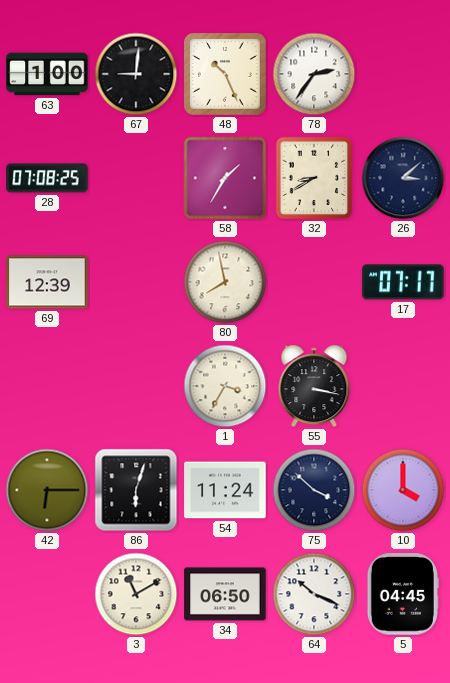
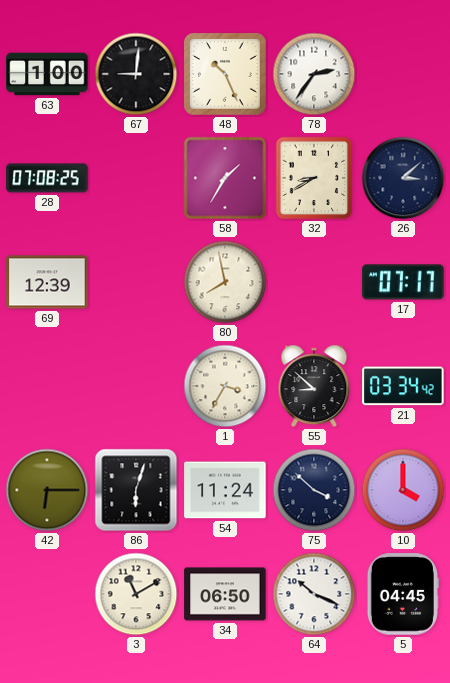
55: 3:17 -> 8:52
21: none -> 03:34
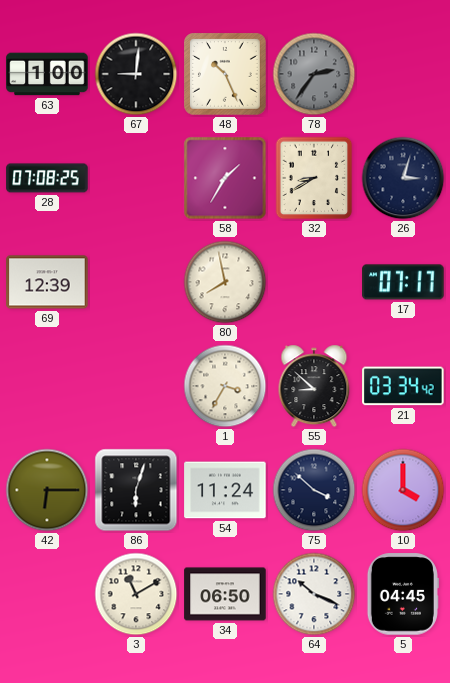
78 dial: white -> grey
26: 3:08 -> 3:03
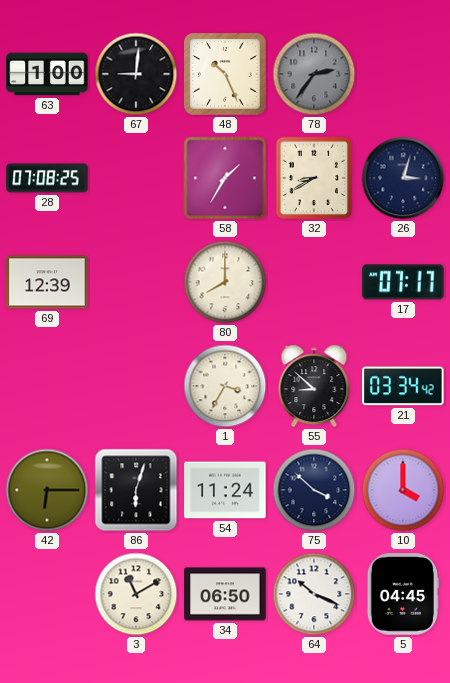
80: 7:58 -> 8:00
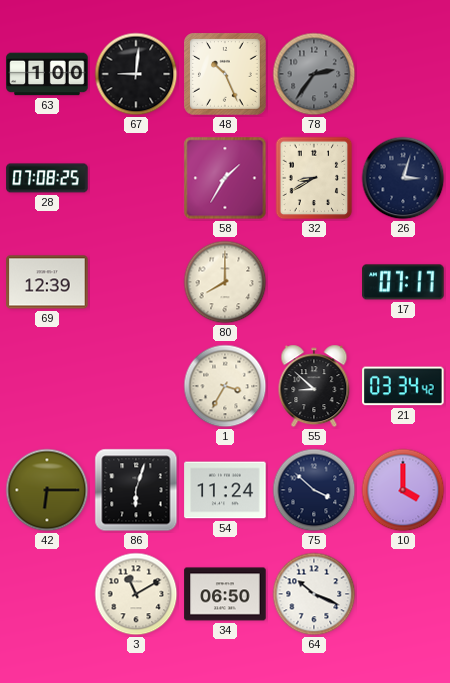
5: 04:45 -> none
